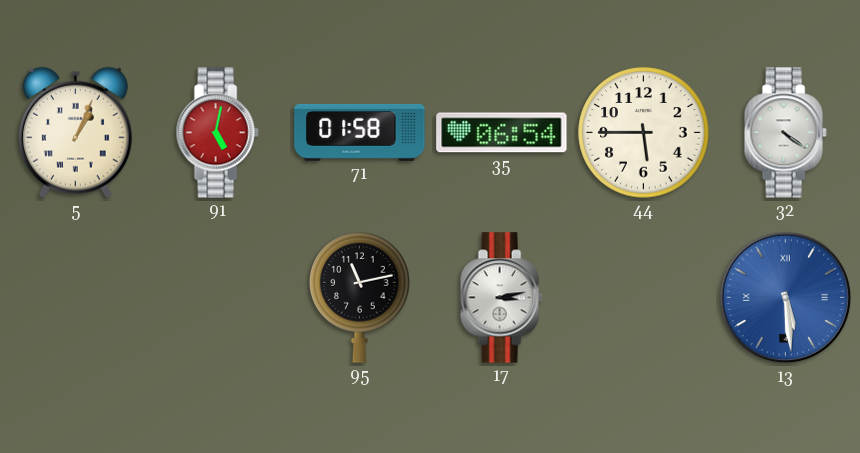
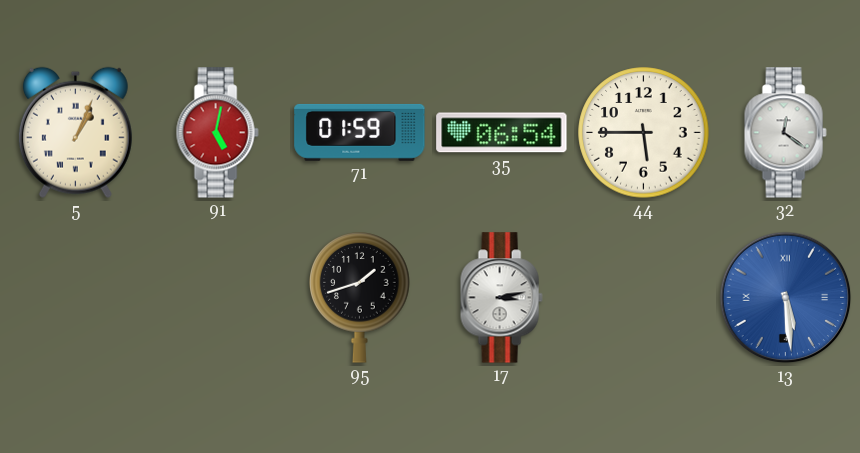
71: 01:58 -> 01:59
32: 4:21 -> 12:21
95: 11:13 -> 1:42
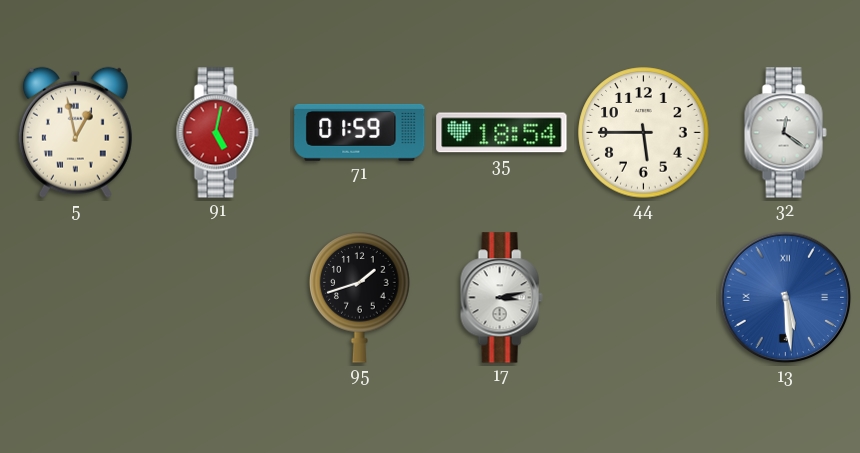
5: 1:04 -> 12:58
35: 06:54 -> 18:54
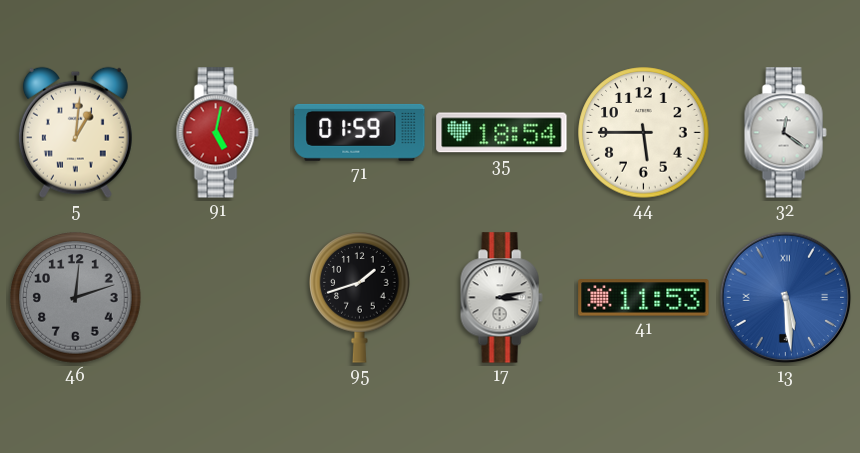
5: 12:58 -> 1:01
46: none -> 12:12
41: none -> 11:53
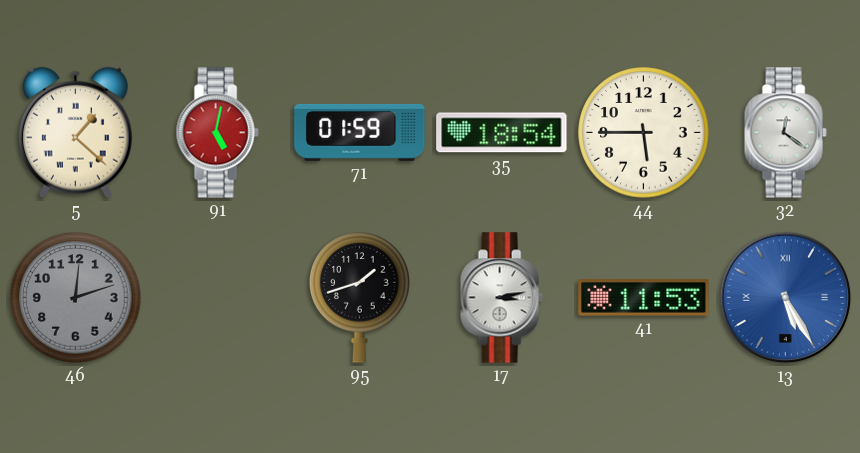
5: 1:01 -> 1:22
13: 5:29 -> 5:25
